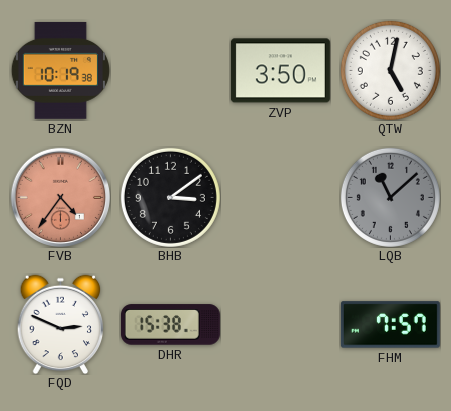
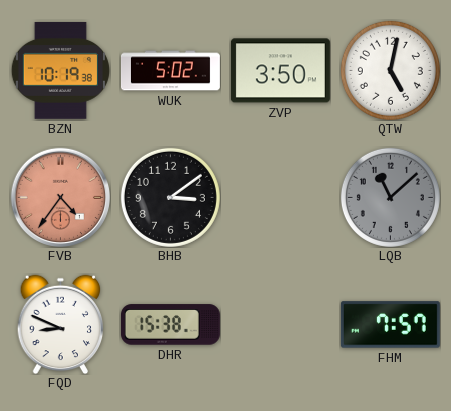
WUK: none -> 5:02
FQD: 2:49 -> 8:49
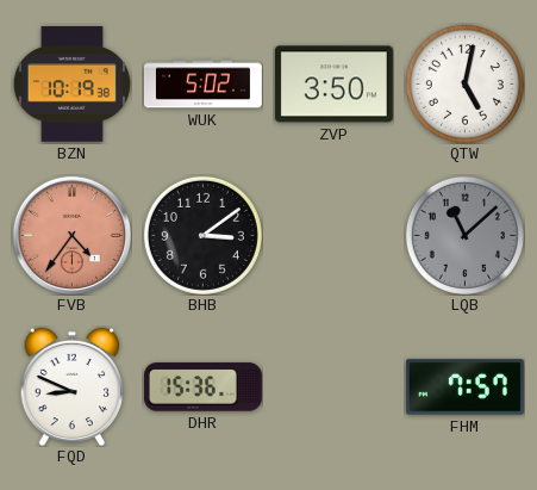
DHR: 15:38 -> 15:36
